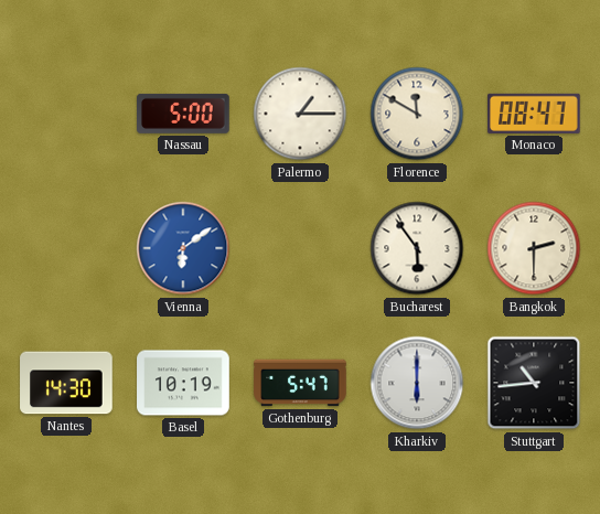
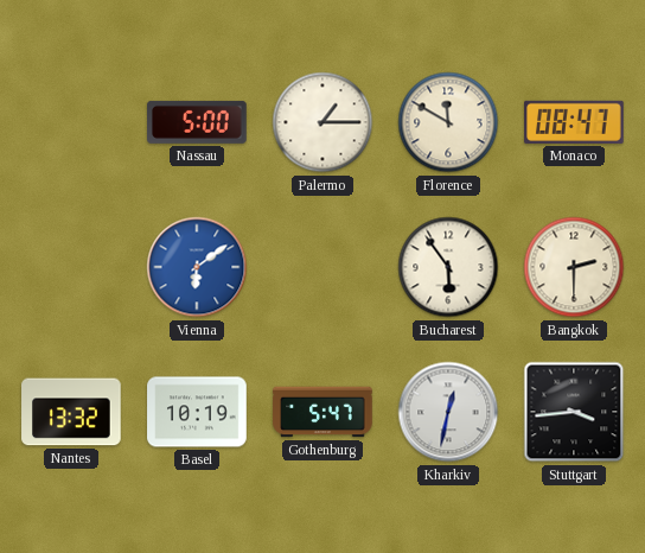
Nantes: 14:30 -> 13:32
Kharkiv: 6:00 -> 12:32
Stuttgart: 10:44 -> 3:44
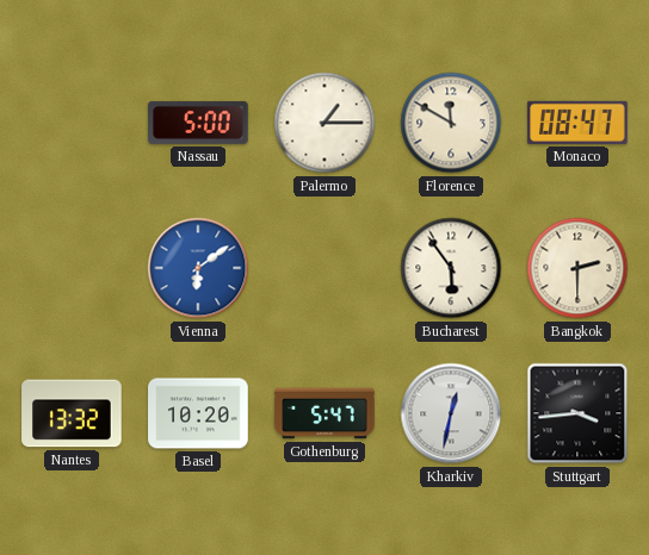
Basel: 10:19 -> 10:20
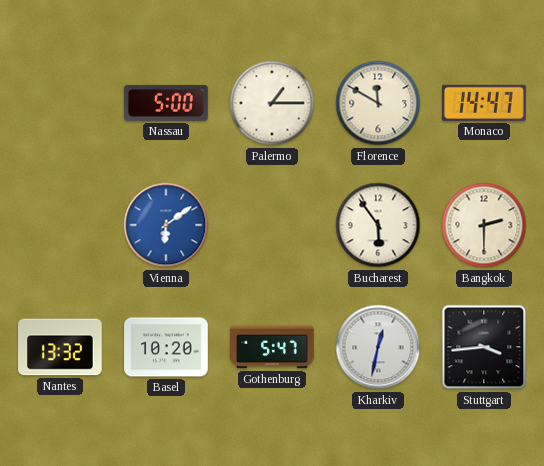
Monaco: 08:47 -> 14:47
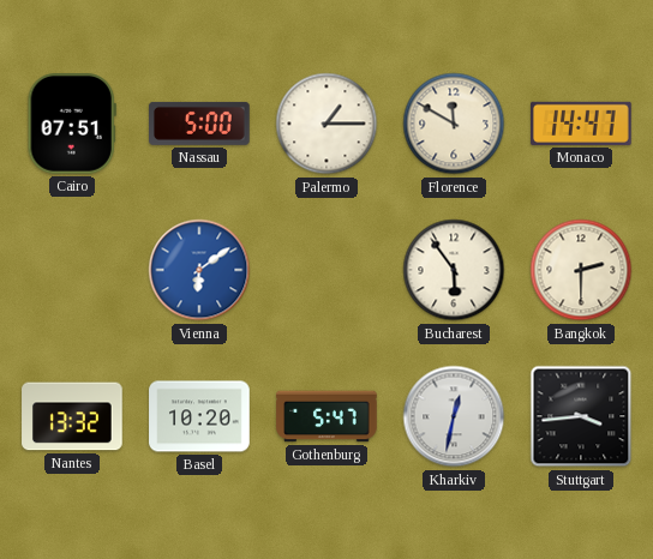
Cairo: none -> 07:51
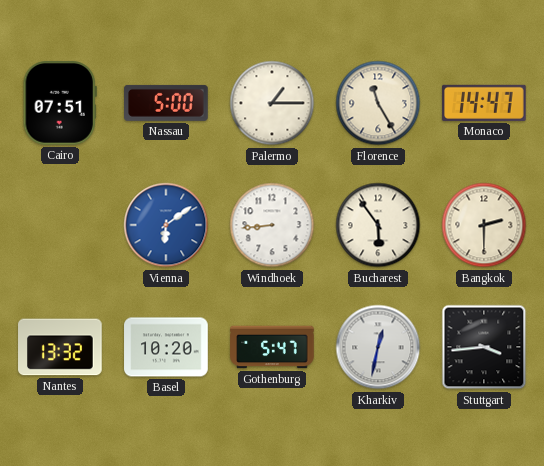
Florence: 11:50 -> 11:25
Windhoek: none -> 8:44
